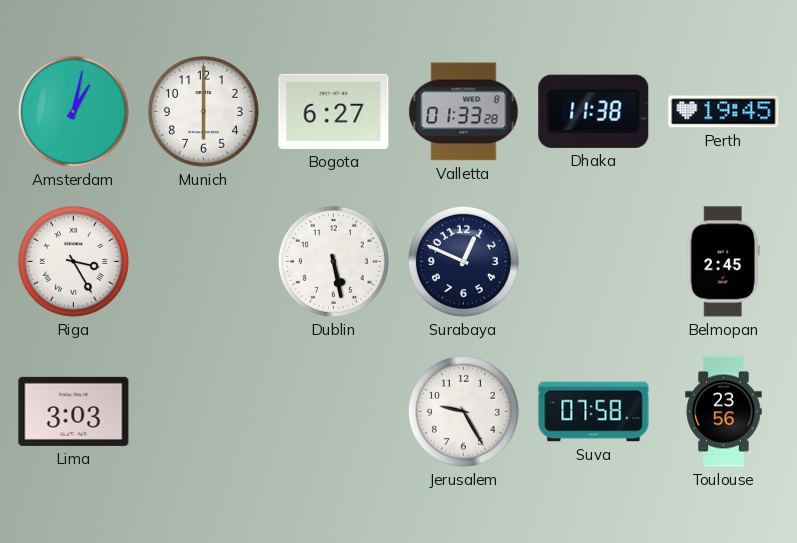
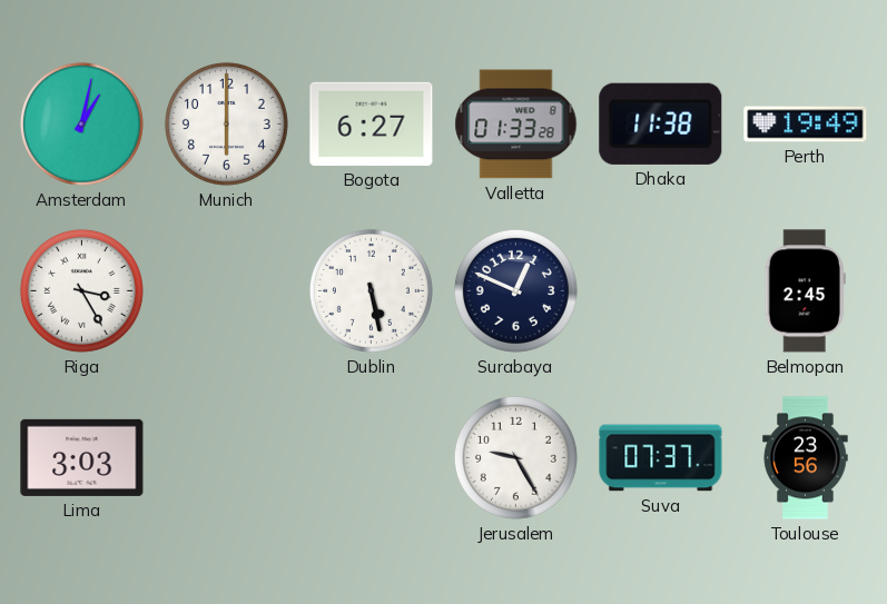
Perth: 19:45 -> 19:49
Suva: 07:58 -> 07:37
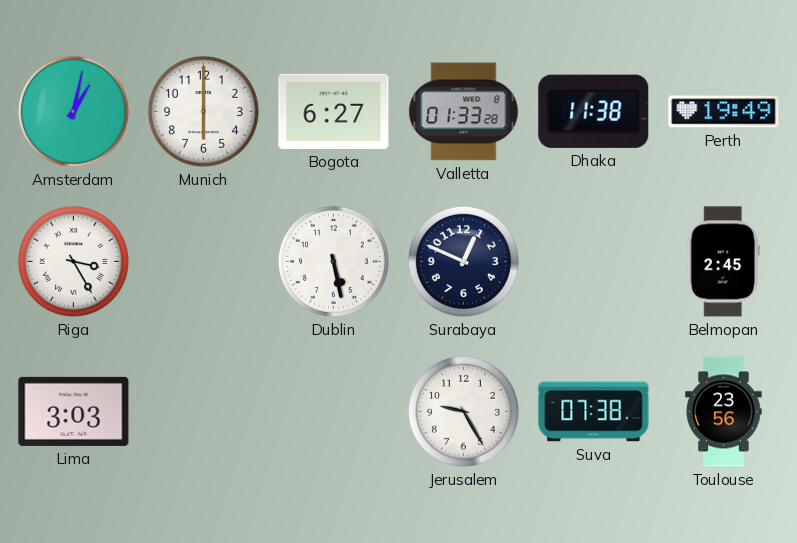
Suva: 07:37 -> 07:38
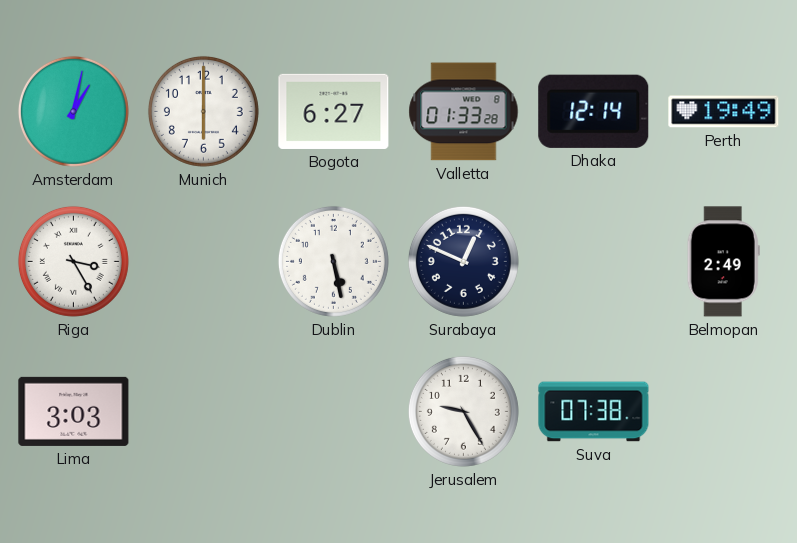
Dhaka: 11:38 -> 12:14
Belmopan: 2:45 -> 2:49
Toulouse: 23:56 -> none
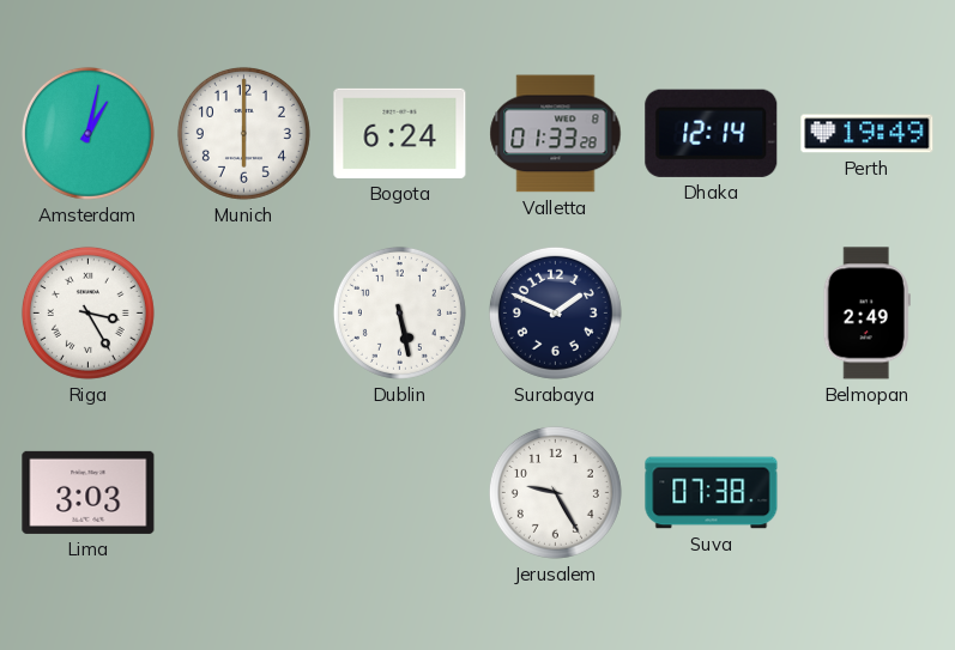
Bogota: 6:27 -> 6:24
Surabaya: 12:49 -> 1:49
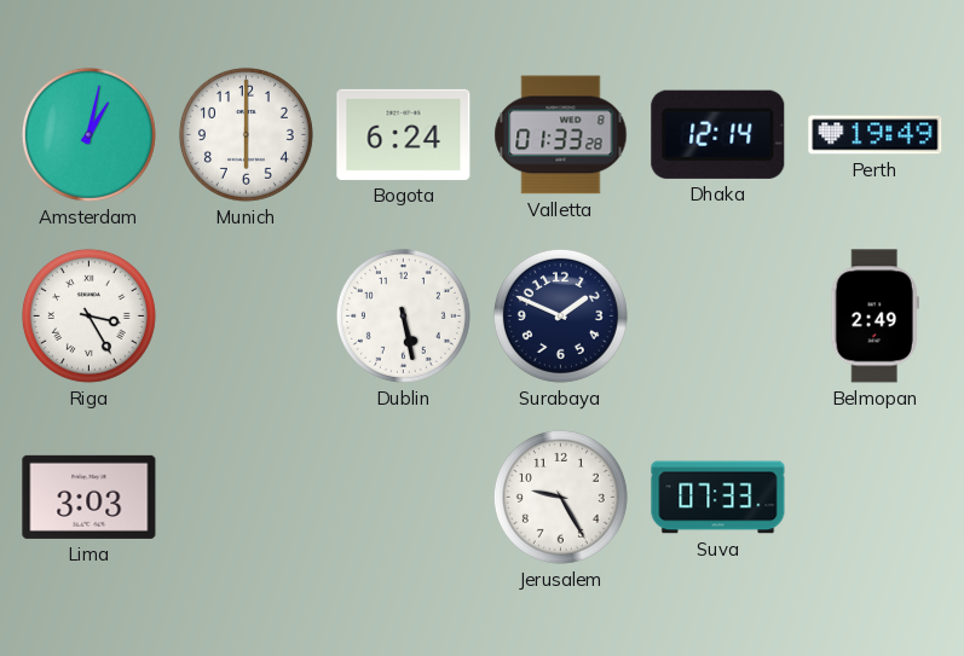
Suva: 07:38 -> 07:33
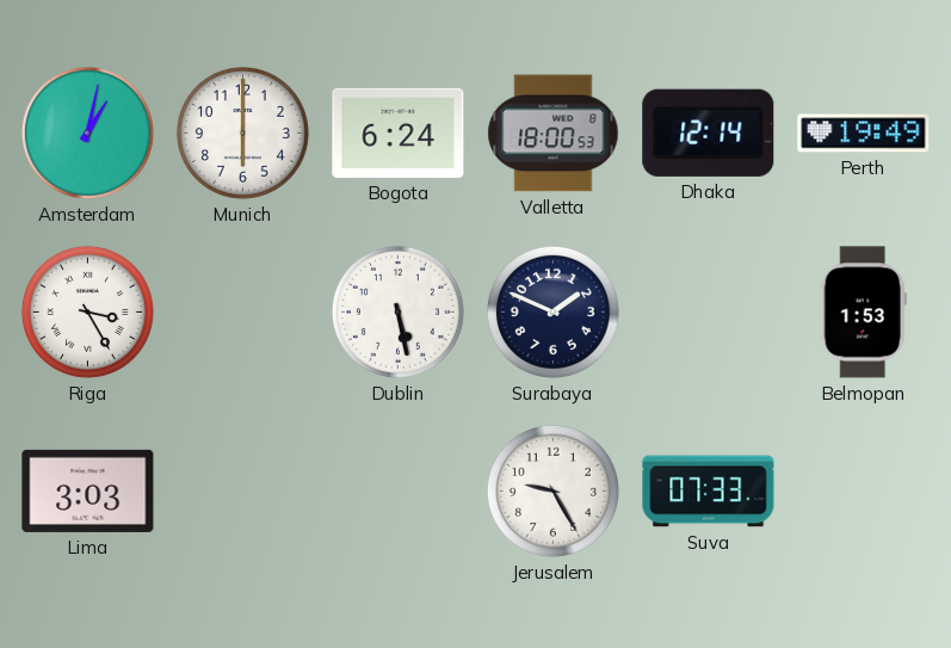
Valletta: 01:33 -> 18:00
Belmopan: 2:49 -> 1:53
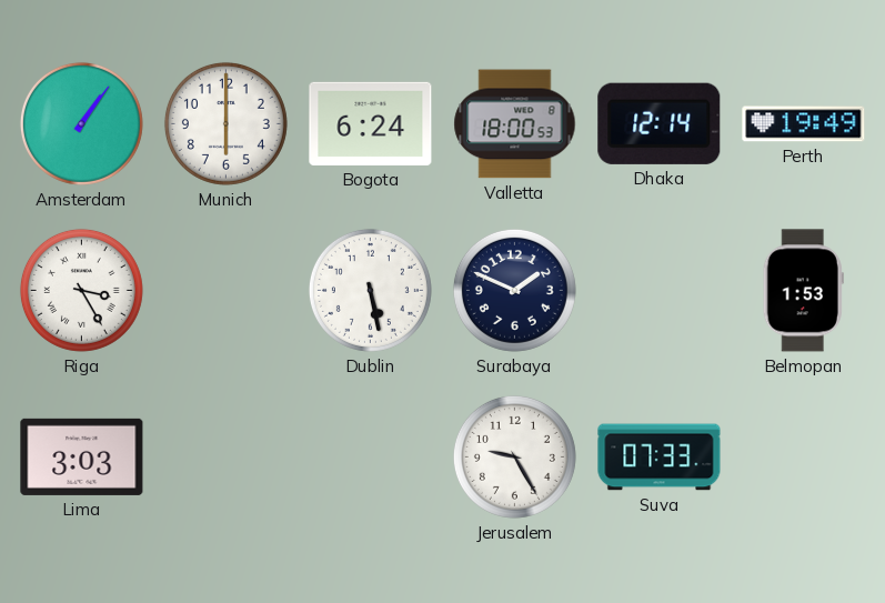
Amsterdam: 1:02 -> 1:06
